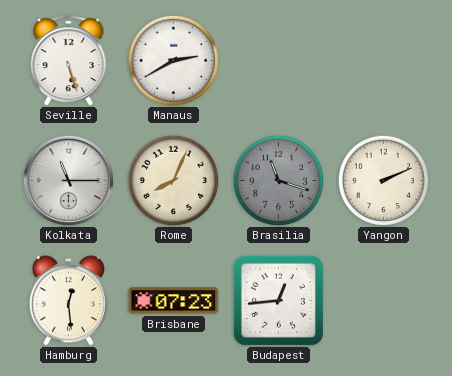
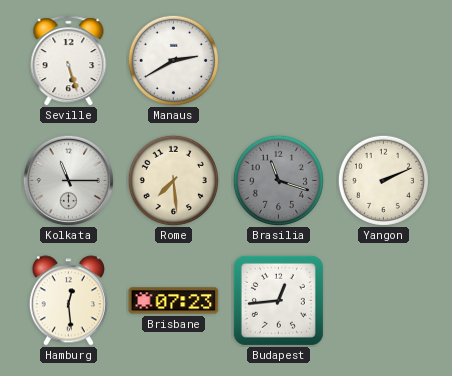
Rome: 8:04 -> 7:29
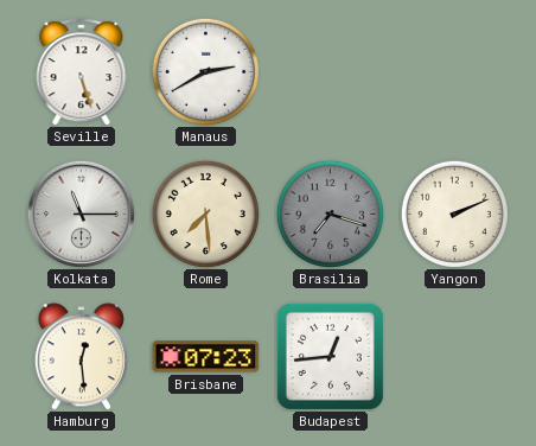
Brasilia: 11:18 -> 7:18
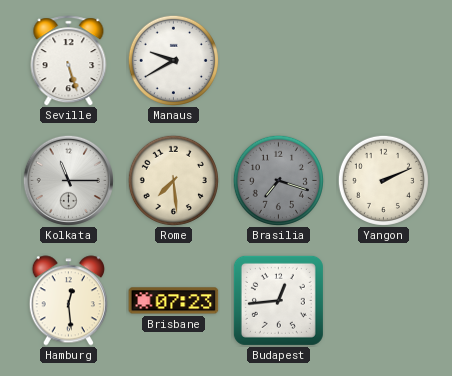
Manaus: 2:40 -> 9:40
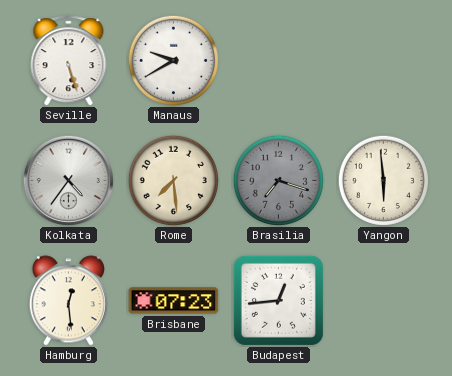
Kolkata: 11:15 -> 4:36
Yangon: 2:11 -> 5:59
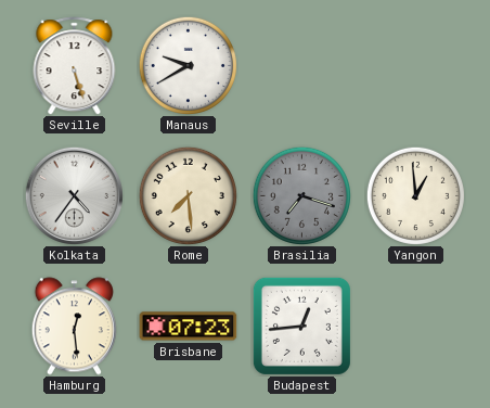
Yangon: 5:59 -> 12:59
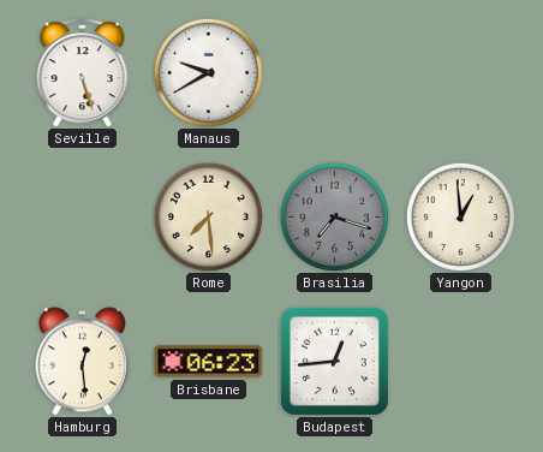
Kolkata: 4:36 -> none
Brisbane: 07:23 -> 06:23
